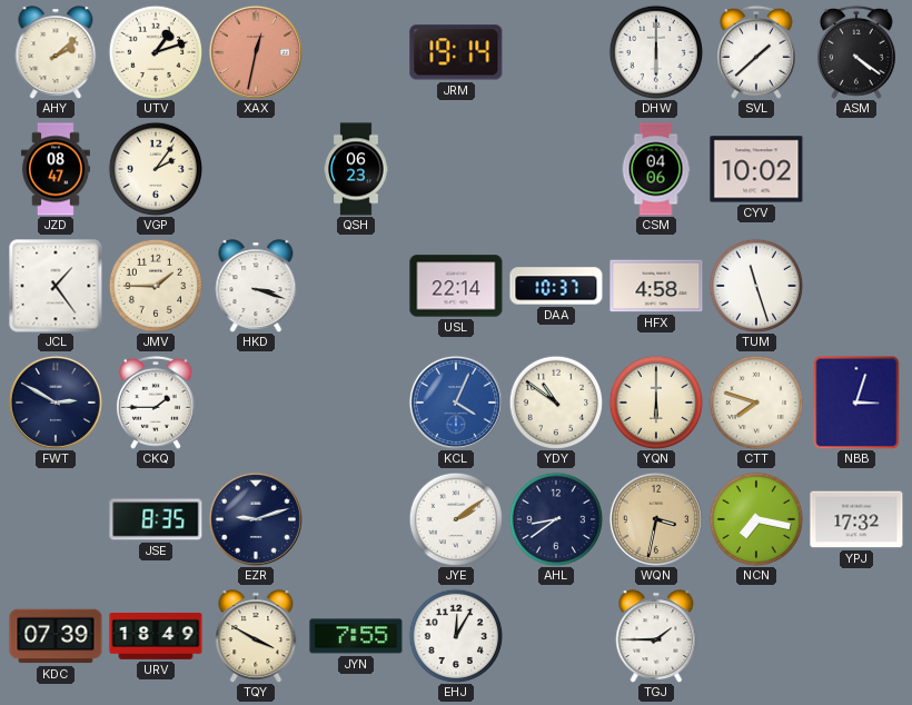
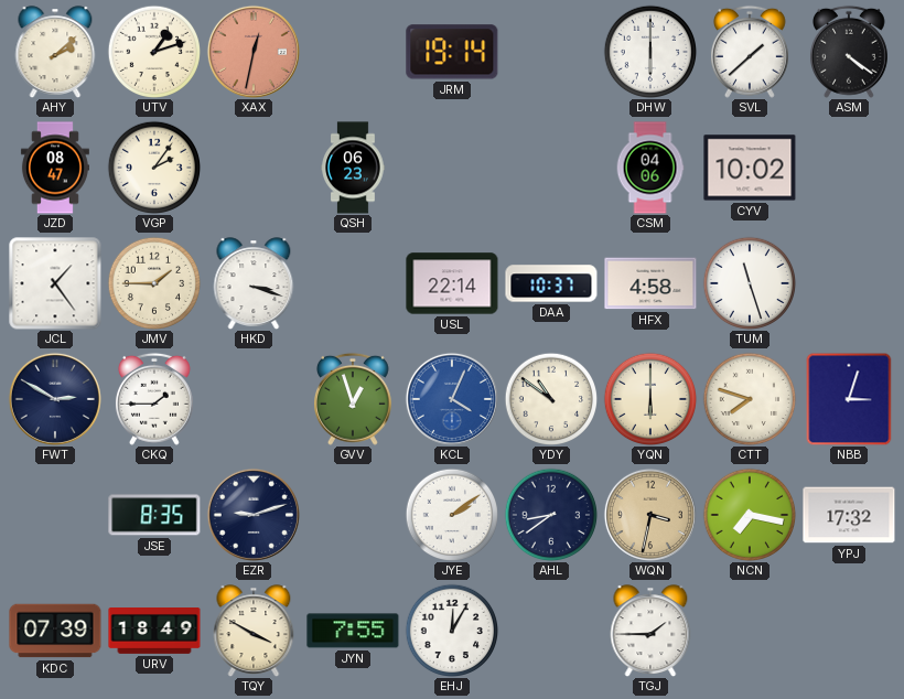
GVV: none -> 12:57
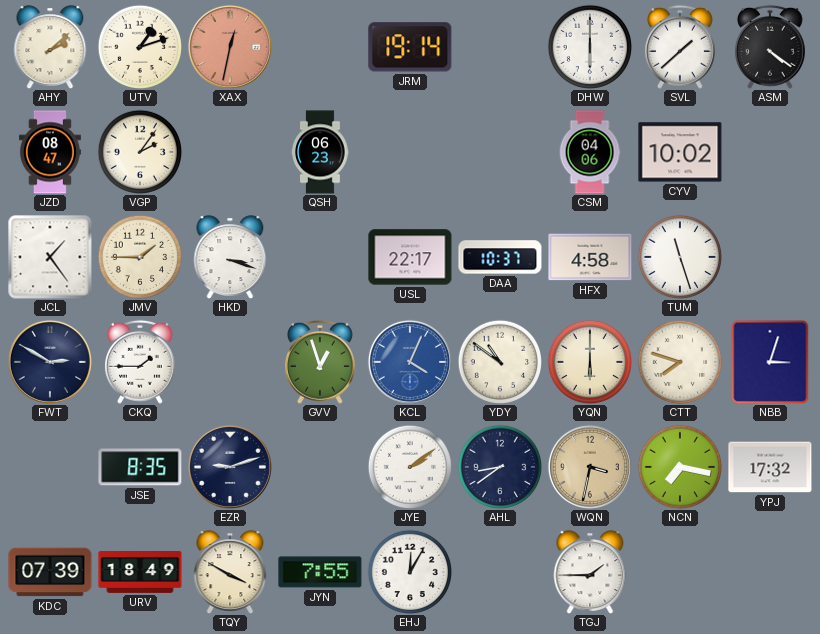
USL: 22:14 -> 22:17
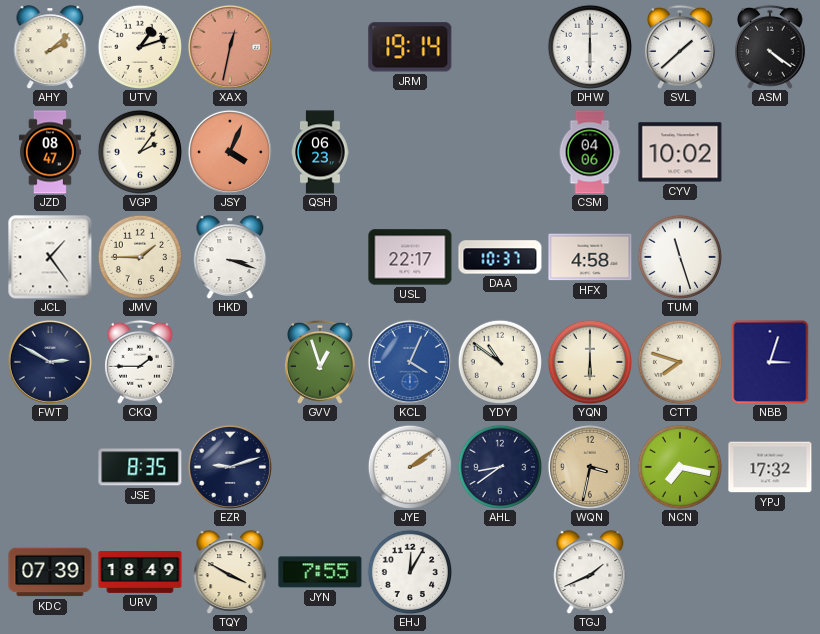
JSY: none -> 4:04
TGJ: 1:45 -> 1:41
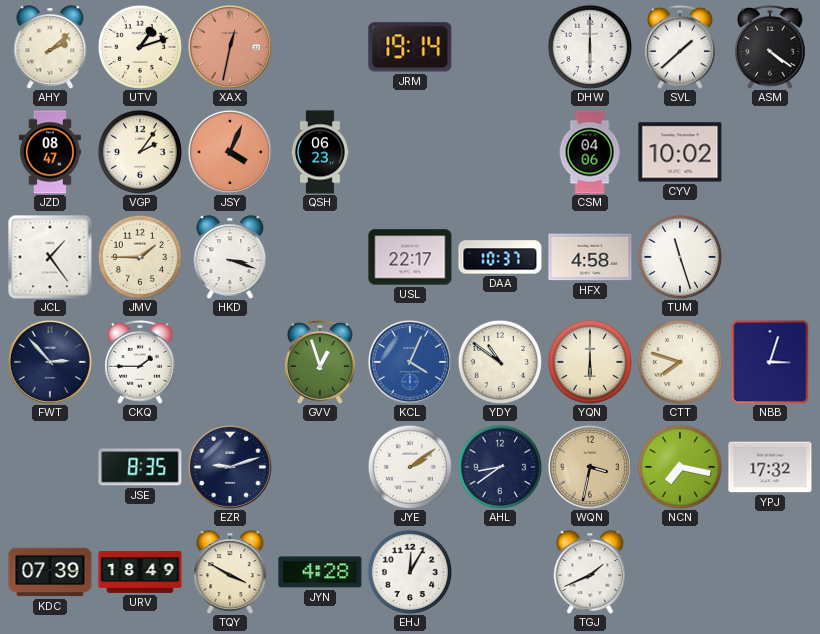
FWT: 2:50 -> 2:53
JYN: 7:55 -> 4:28
